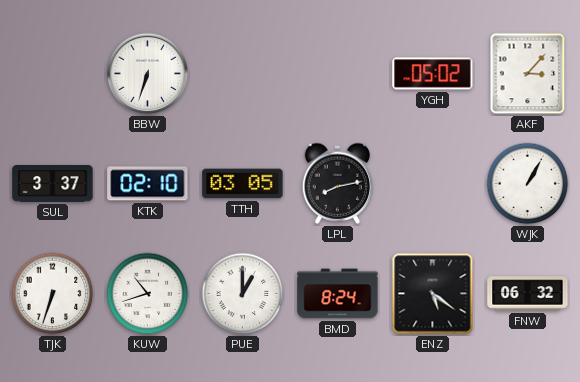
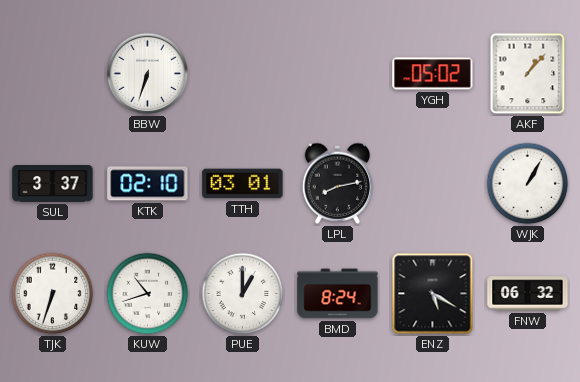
AKF: 3:07 -> 1:07
TTH: 03:05 -> 03:01
ENZ: 5:21 -> 5:20
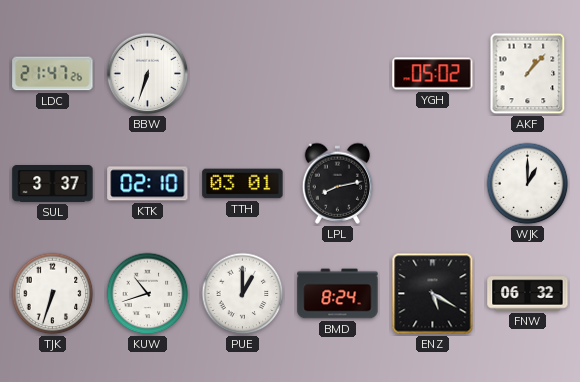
LDC: none -> 21:47
WJK: 1:05 -> 1:00
